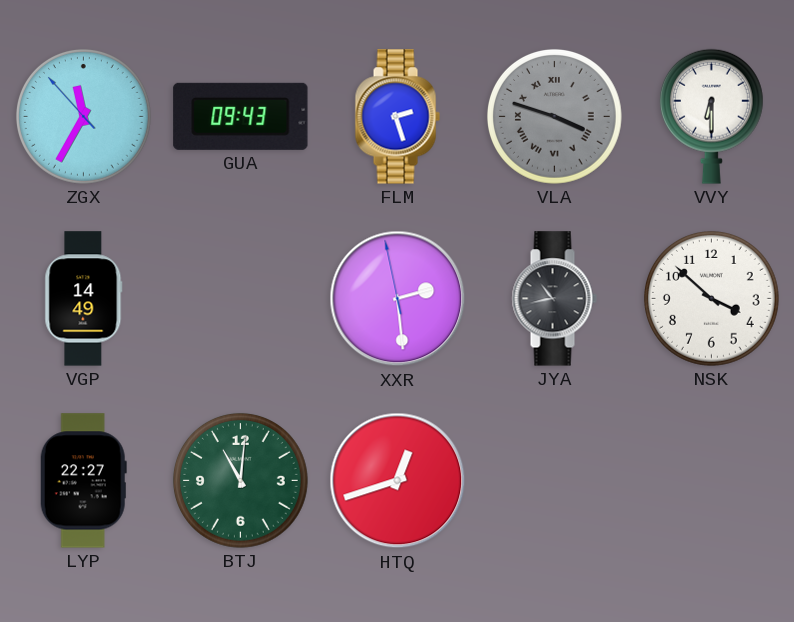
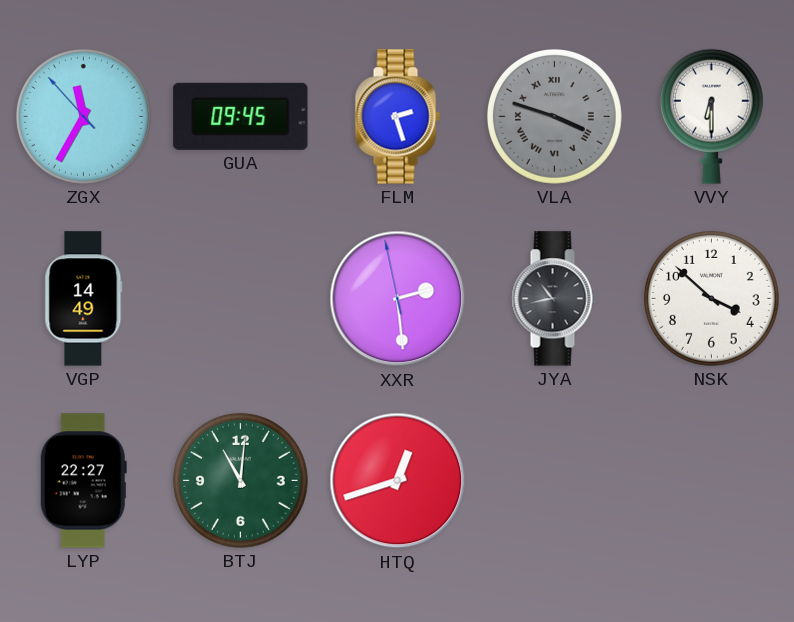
GUA: 09:43 -> 09:45
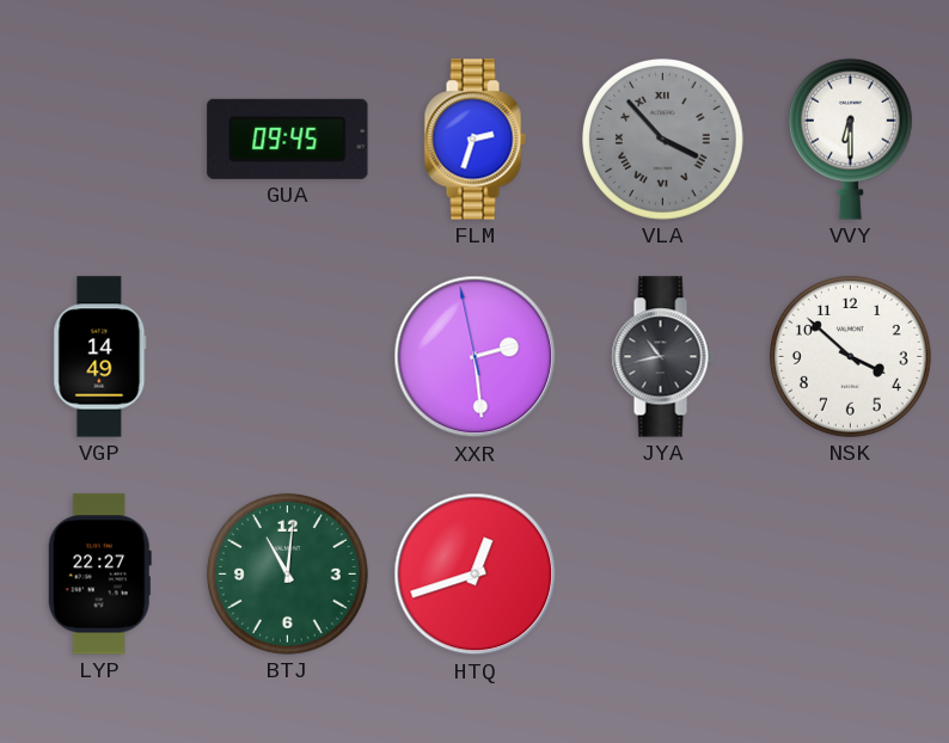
ZGX: 11:34 -> none
FLM: 2:27 -> 2:33
VLA: 3:48 -> 3:53
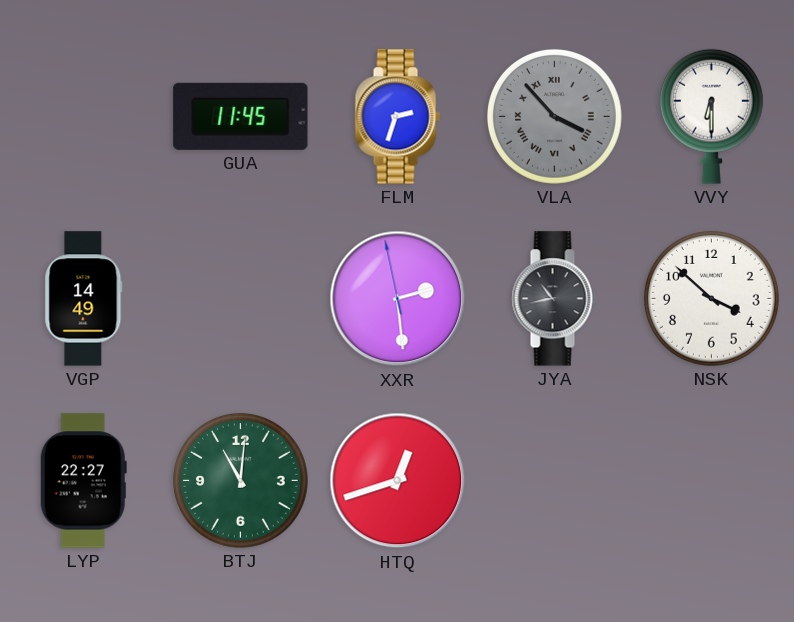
GUA: 09:45 -> 11:45
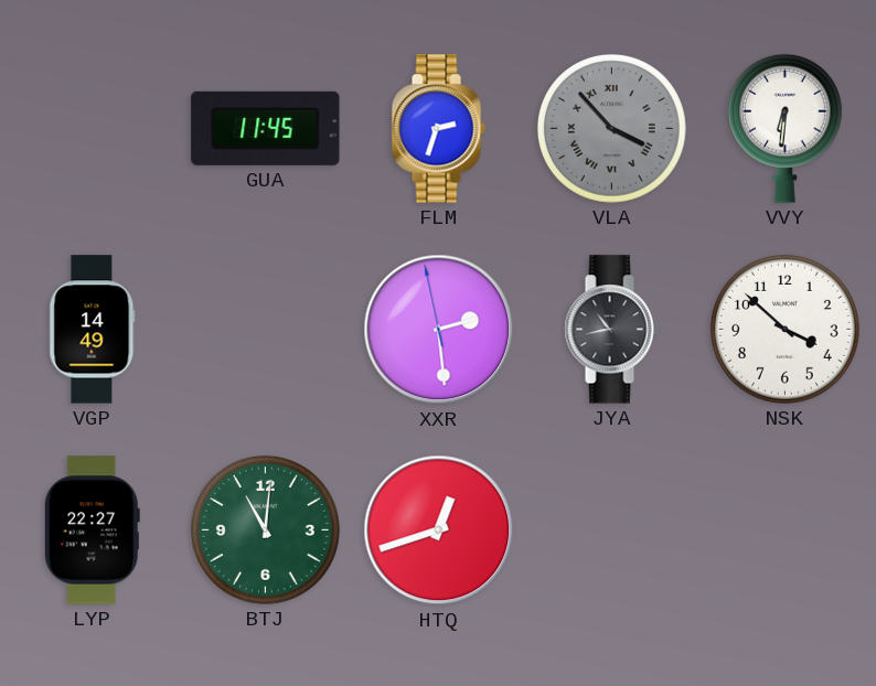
VVY: 6:30 -> 6:31
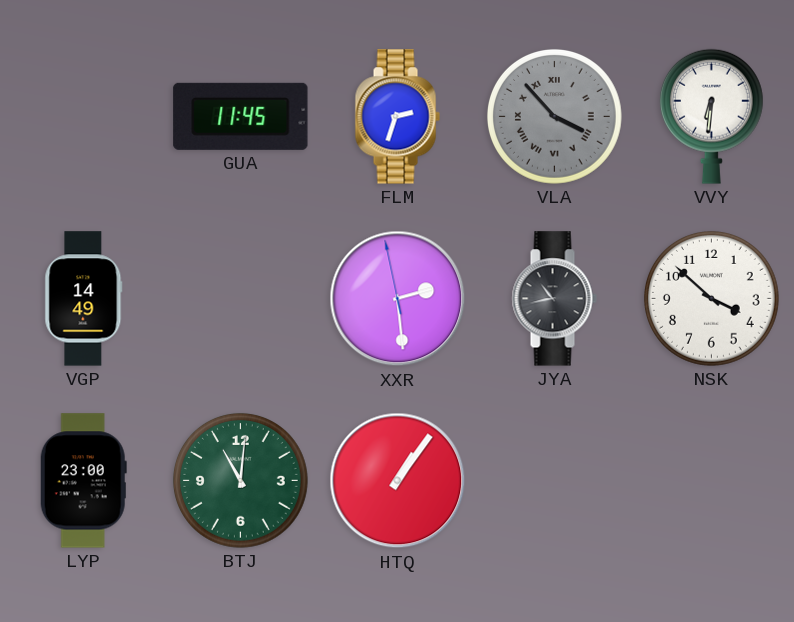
LYP: 22:27 -> 23:00
HTQ: 12:42 -> 1:06
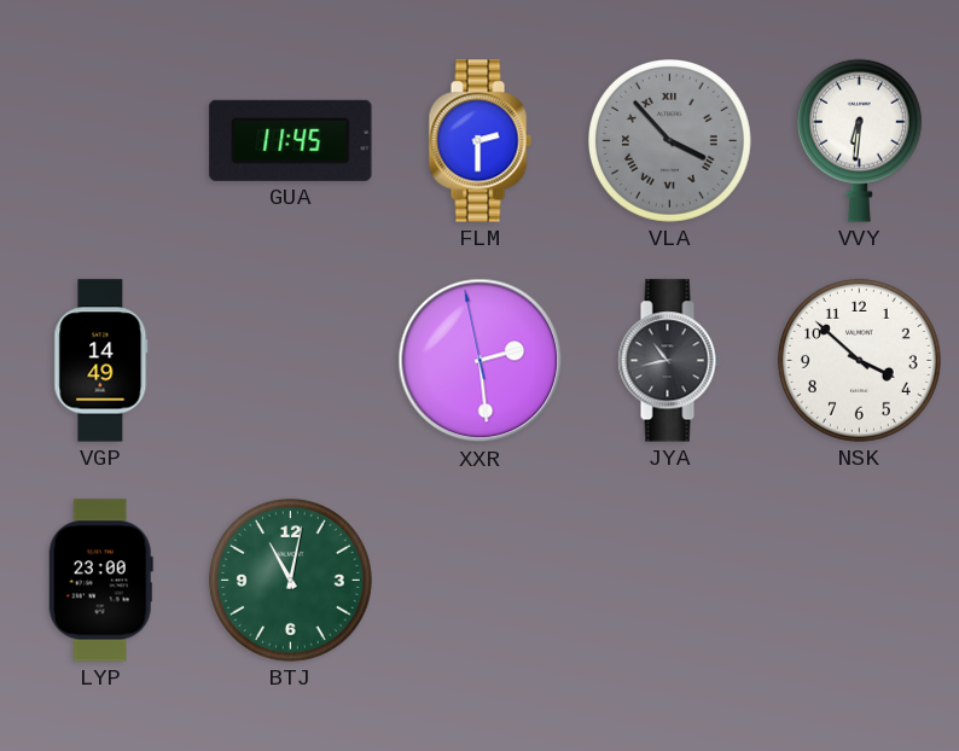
FLM: 2:33 -> 2:30
BTJ: 11:01 -> 11:02
HTQ: 1:06 -> none
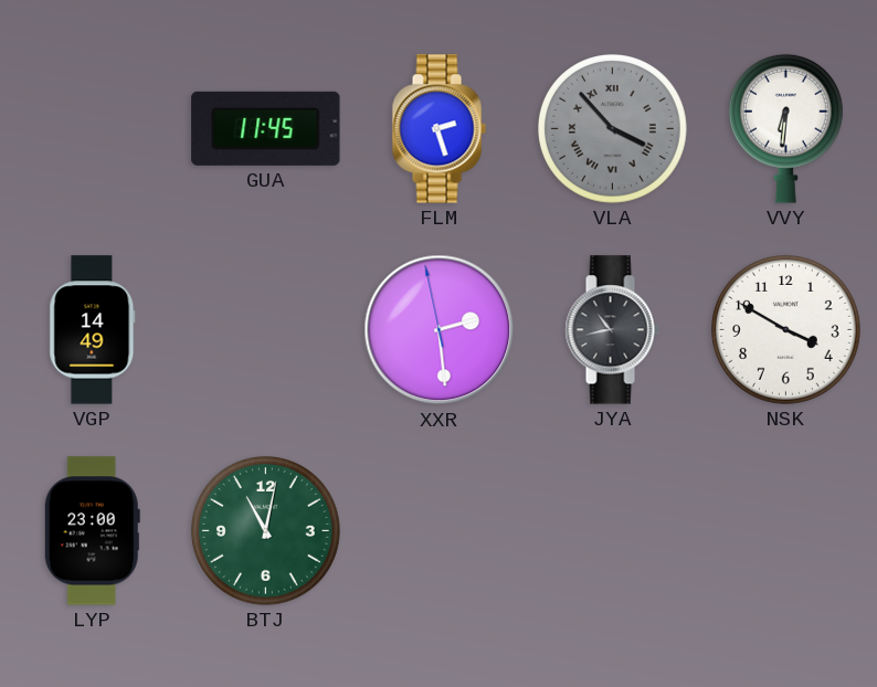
FLM: 2:30 -> 2:27
NSK: 3:52 -> 3:50
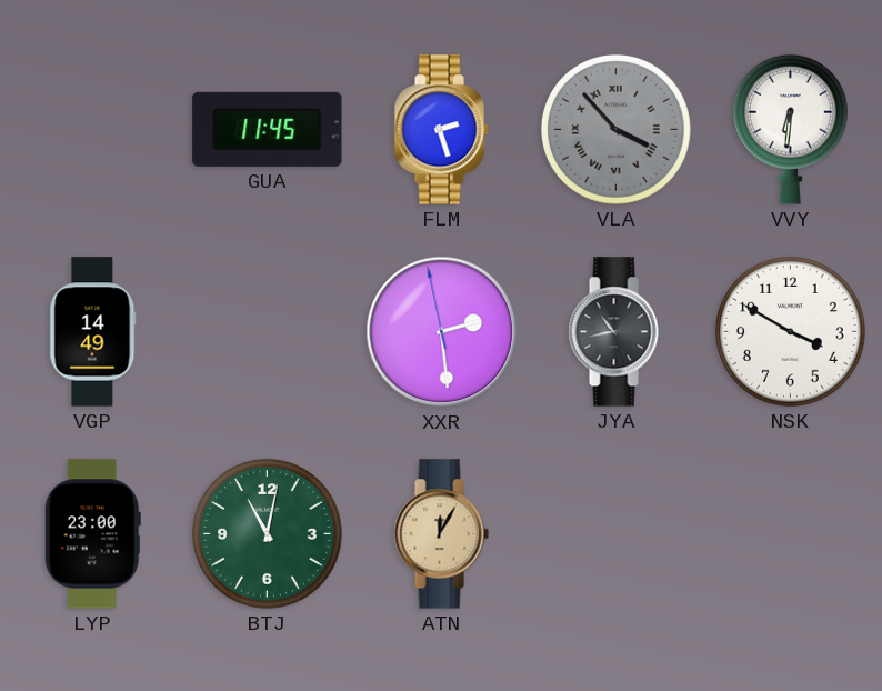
ATN: none -> 12:05
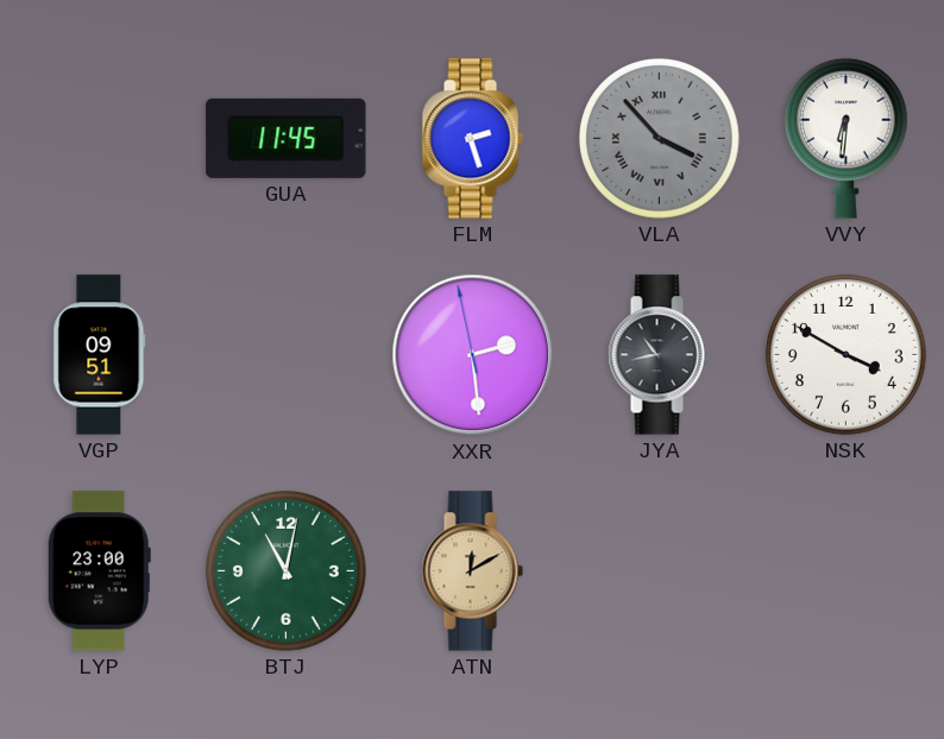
VGP: 14:49 -> 09:51
ATN: 12:05 -> 12:10
